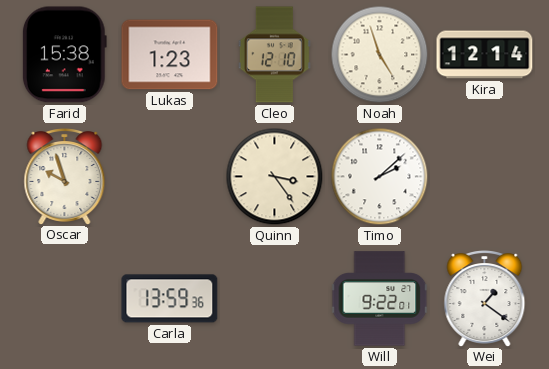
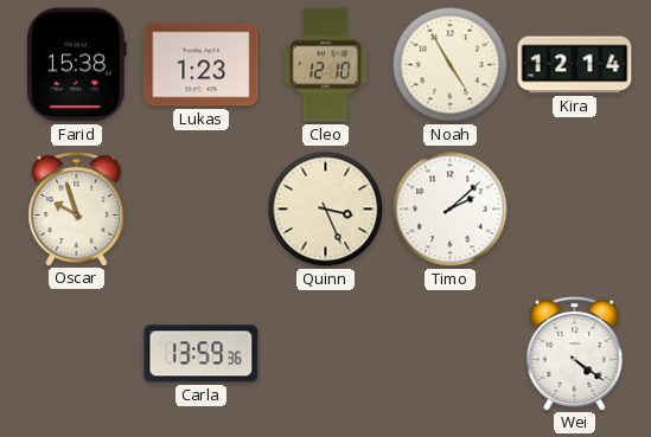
Noah: 4:57 -> 4:55
Quinn: 3:24 -> 3:26
Will: 9:22 -> none
Wei: 1:21 -> 4:21
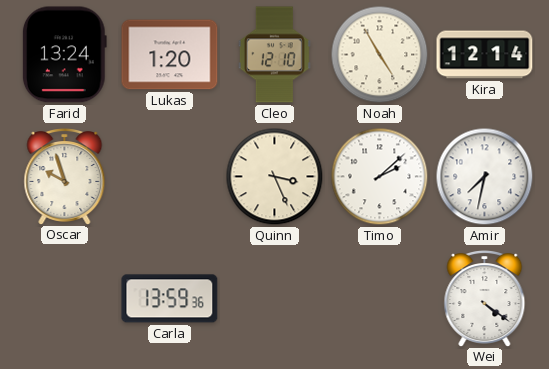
Farid: 15:38 -> 13:24
Lukas: 1:23 -> 1:20
Amir: none -> 7:32
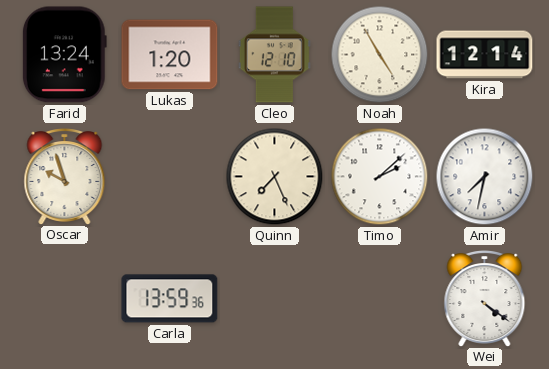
Quinn: 3:26 -> 7:26
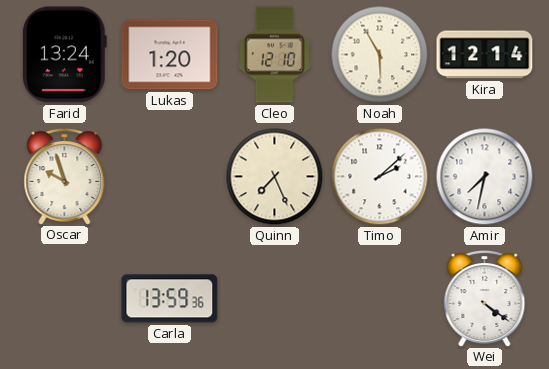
Noah: 4:55 -> 5:55
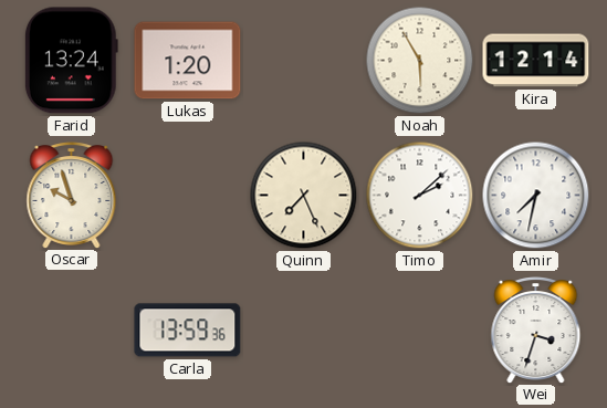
Cleo: 12:10 -> none
Wei: 4:21 -> 3:33
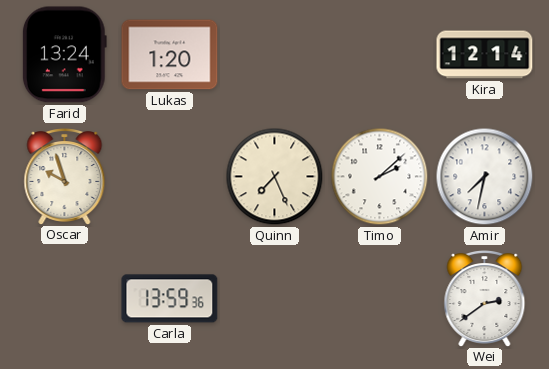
Noah: 5:55 -> none
Wei: 3:33 -> 2:39
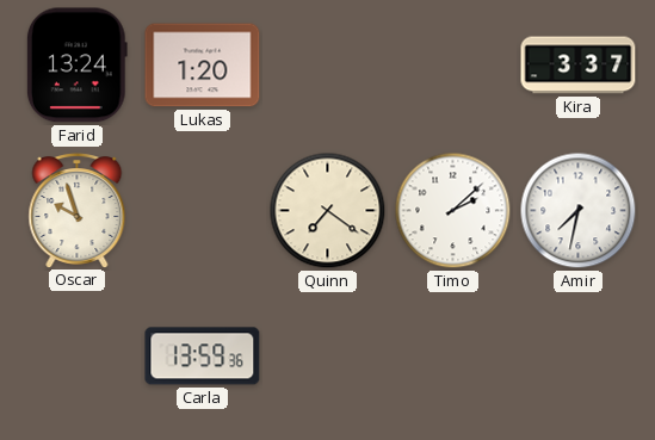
Kira: 12:14 -> 3:37
Quinn: 7:26 -> 7:21
Wei: 2:39 -> none
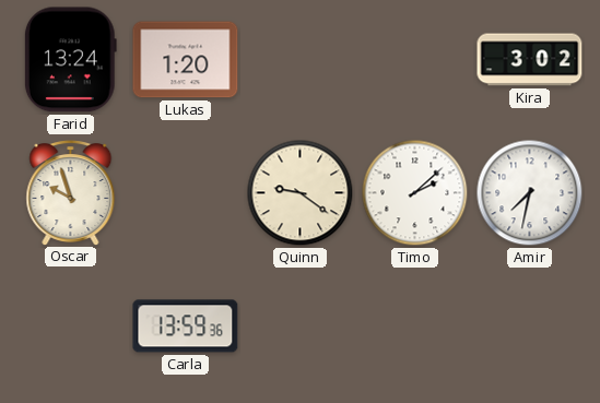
Kira: 3:37 -> 3:02
Quinn: 7:21 -> 9:21
